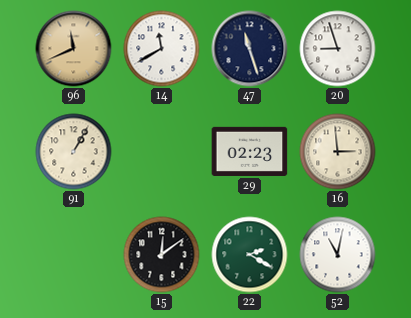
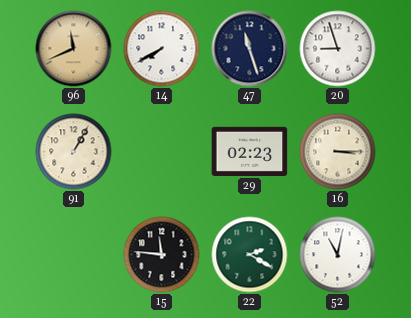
14: 11:40 -> 7:40
16: 2:59 -> 3:15
15: 12:09 -> 11:46
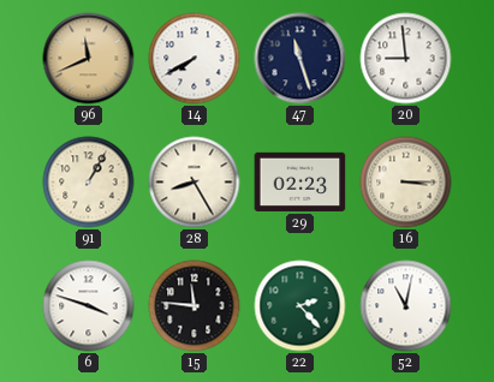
20: 8:57 -> 8:59
28: none -> 8:25
6: none -> 3:48
22: 2:20 -> 2:23
